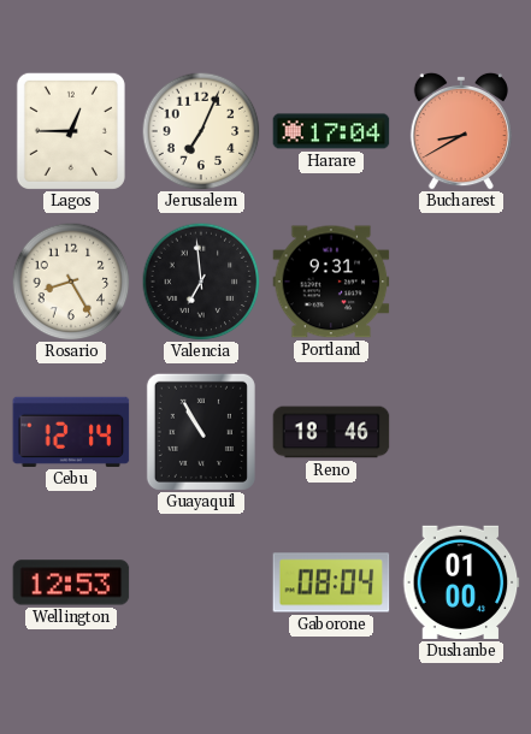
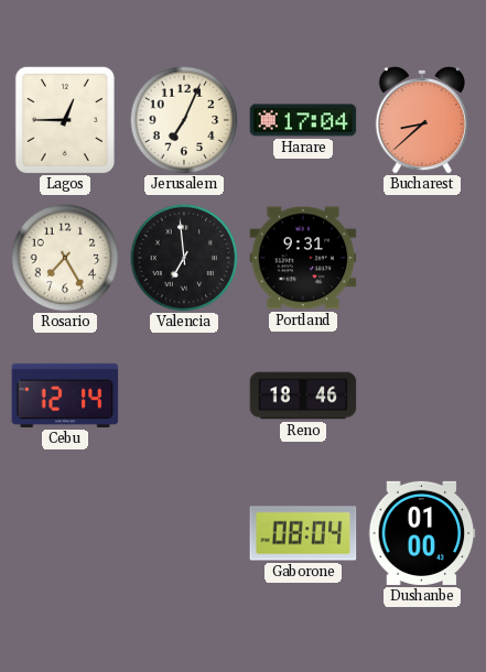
Bucharest: 8:40 -> 8:38
Rosario: 8:25 -> 7:25
Guayaquil: 10:55 -> none
Wellington: 12:53 -> none
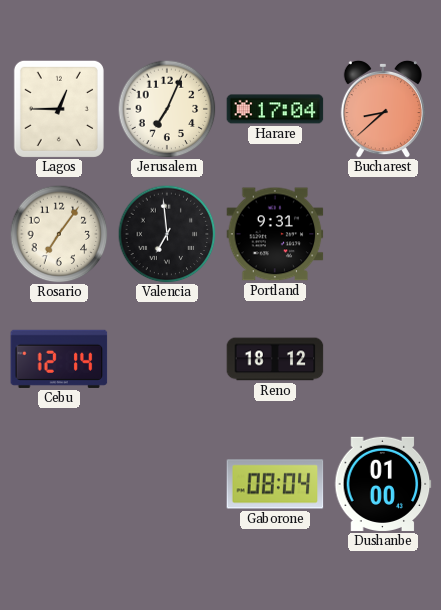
Rosario: 7:25 -> 7:06
Reno: 18:46 -> 18:12
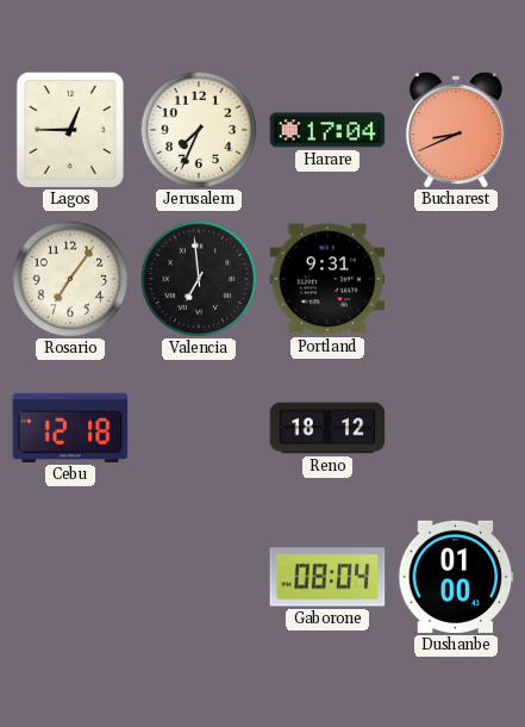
Jerusalem: 7:04 -> 7:34
Bucharest: 8:38 -> 8:41
Cebu: 12:14 -> 12:18
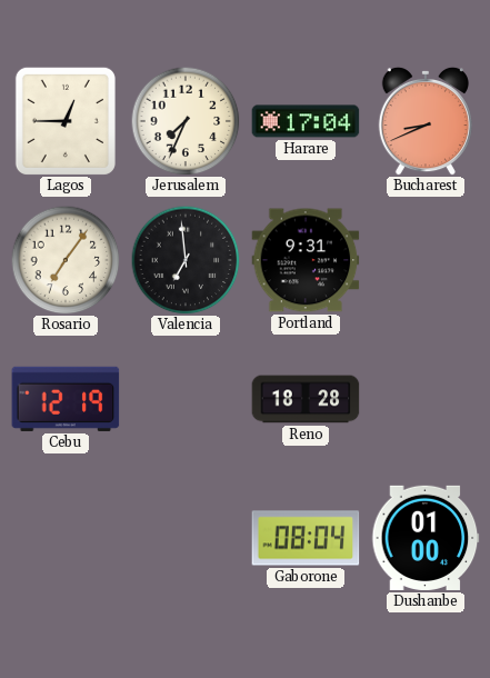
Cebu: 12:18 -> 12:19
Reno: 18:12 -> 18:28
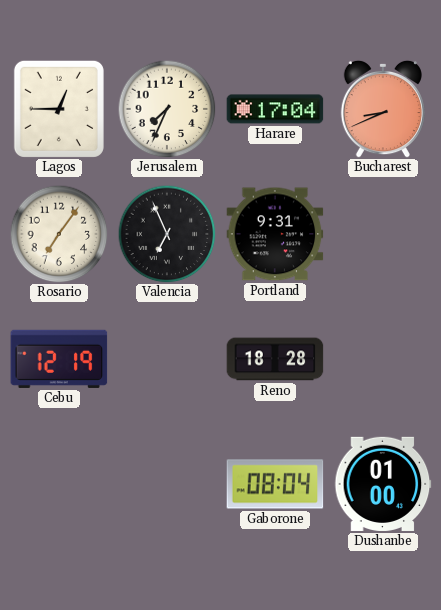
Valencia: 6:59 -> 6:56
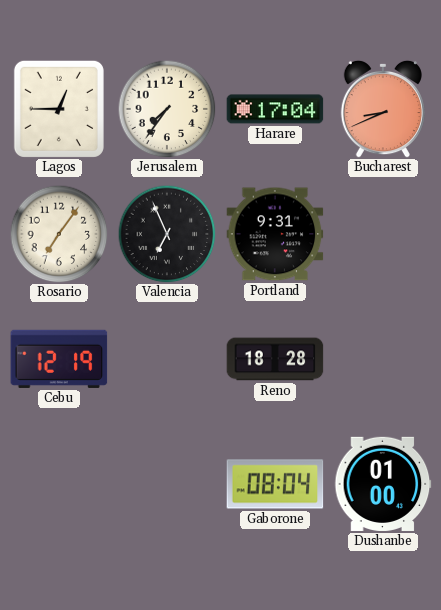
Jerusalem: 7:34 -> 7:36
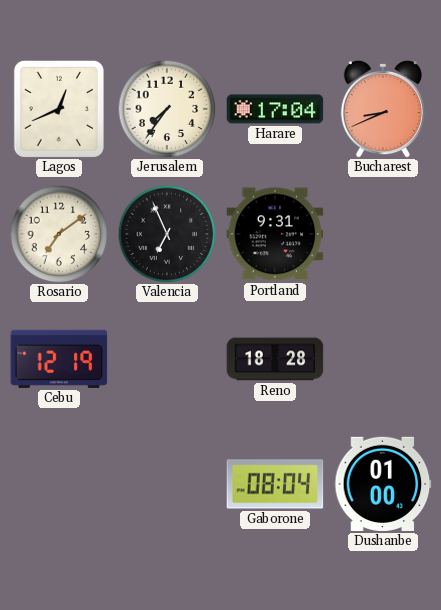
Lagos: 12:45 -> 12:41
Rosario: 7:06 -> 7:09
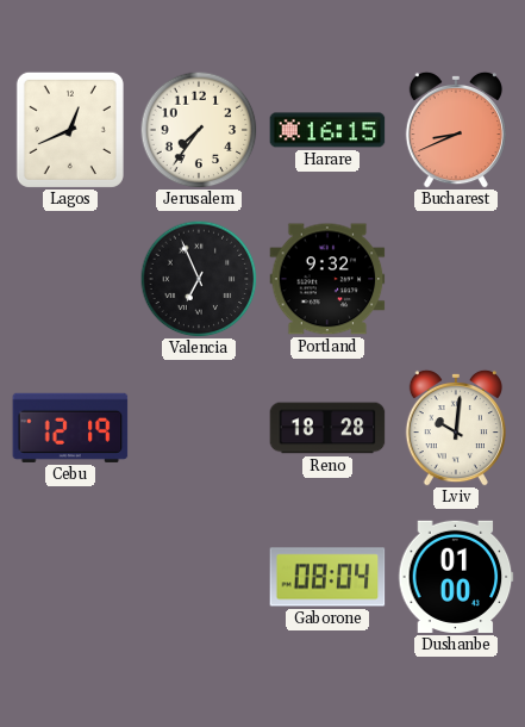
Harare: 17:04 -> 16:15
Rosario: 7:09 -> none
Portland: 9:31 -> 9:32
Lviv: none -> 10:01
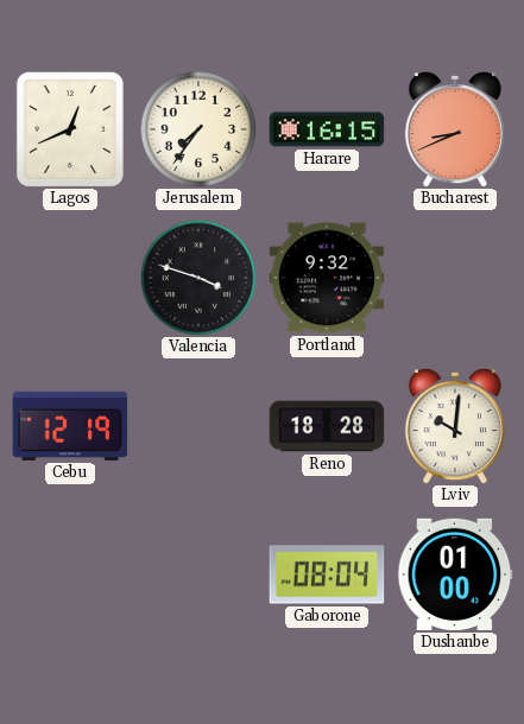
Valencia: 6:56 -> 3:48
